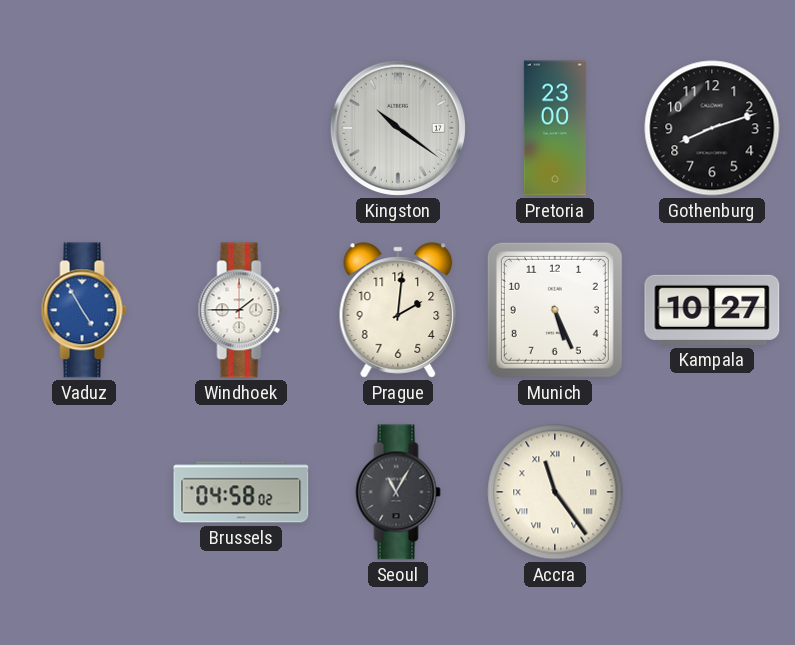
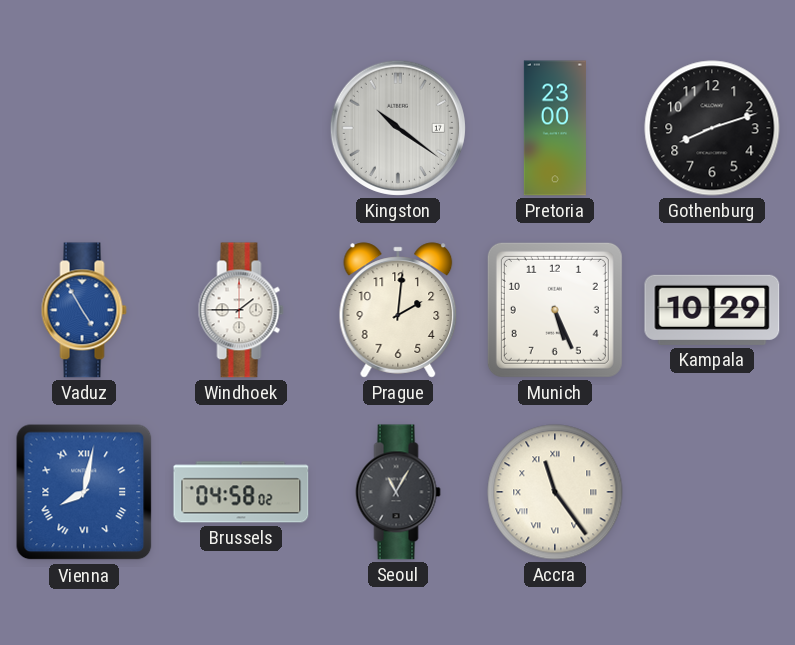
Kampala: 10:27 -> 10:29
Vienna: none -> 8:02
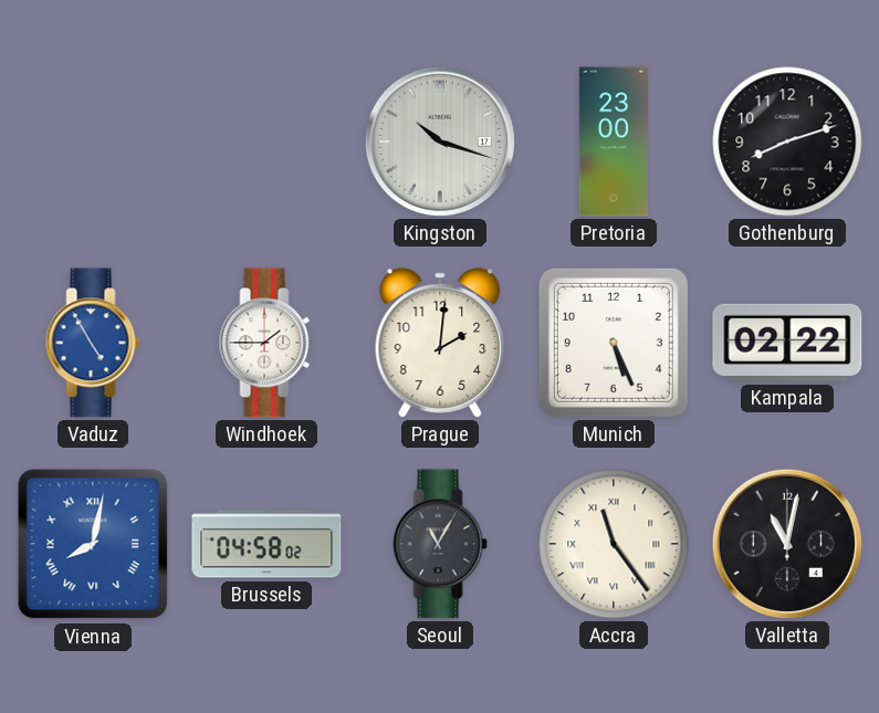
Kingston: 10:21 -> 10:18
Kampala: 10:29 -> 02:22
Valletta: none -> 11:02
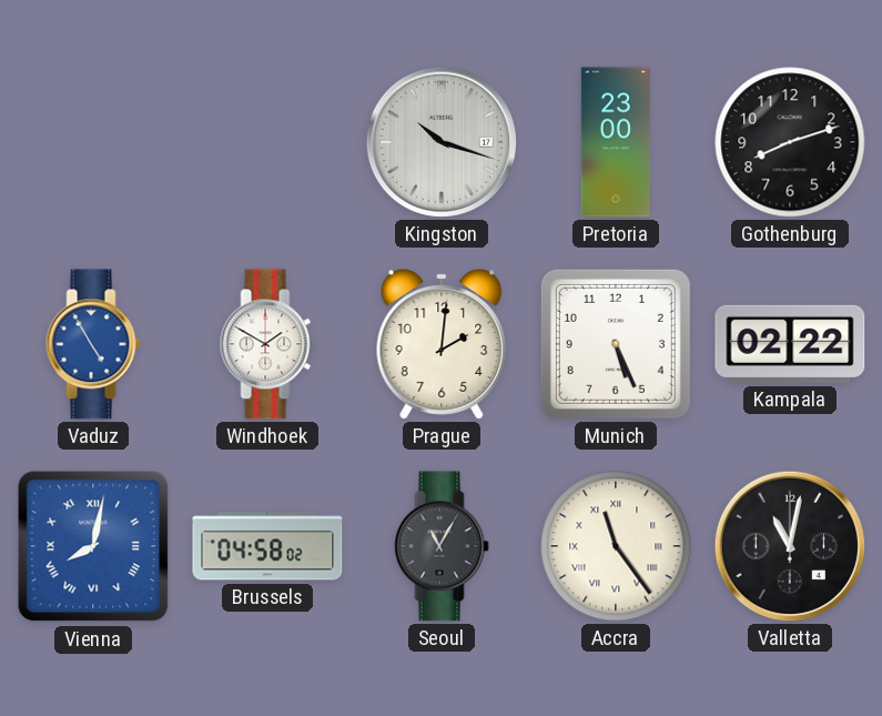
Windhoek: 1:45 -> 1:50
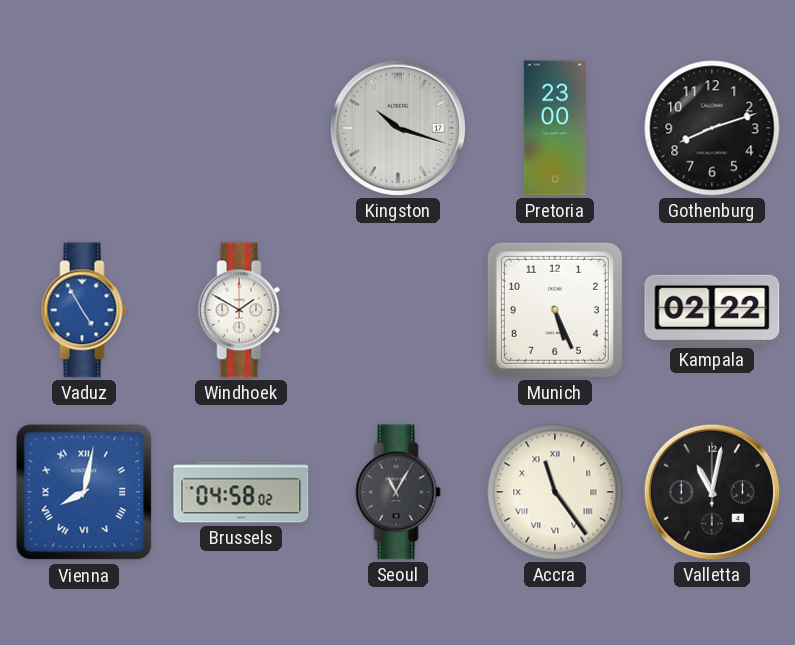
Prague: 2:01 -> none
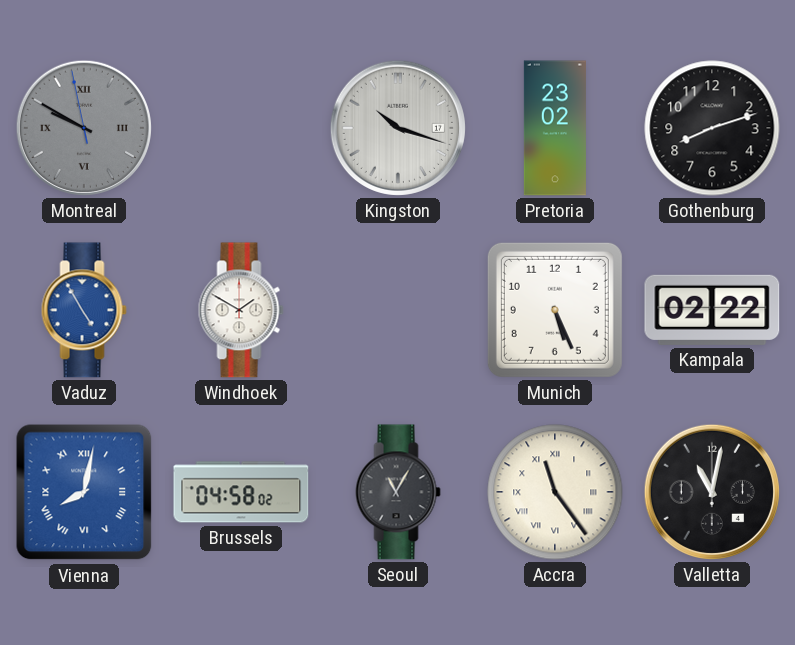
Montreal: none -> 9:49
Pretoria: 23:00 -> 23:02
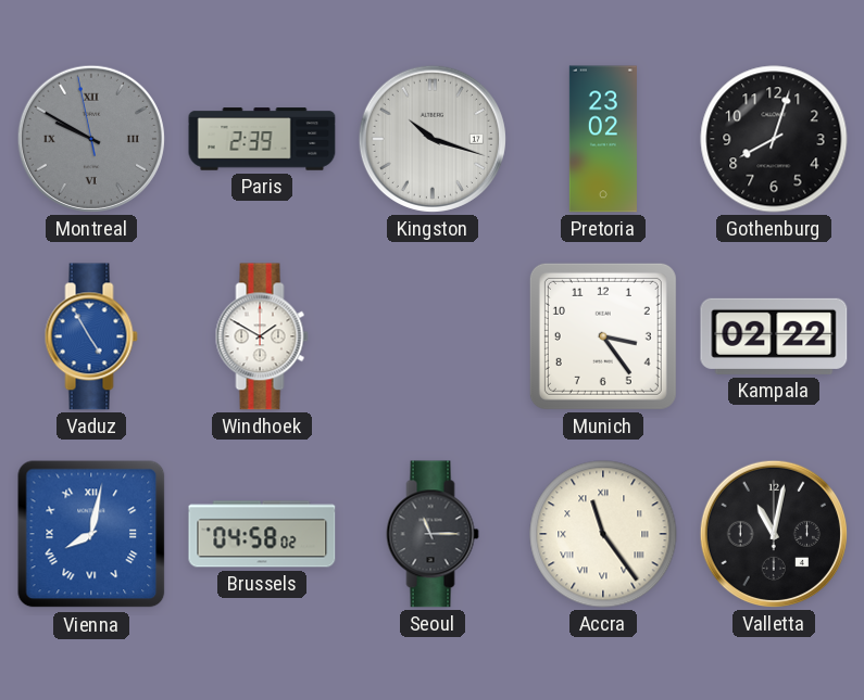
Paris: none -> 2:39
Gothenburg: 8:12 -> 8:03
Munich: 5:26 -> 3:24
Seoul: 11:05 -> 11:15
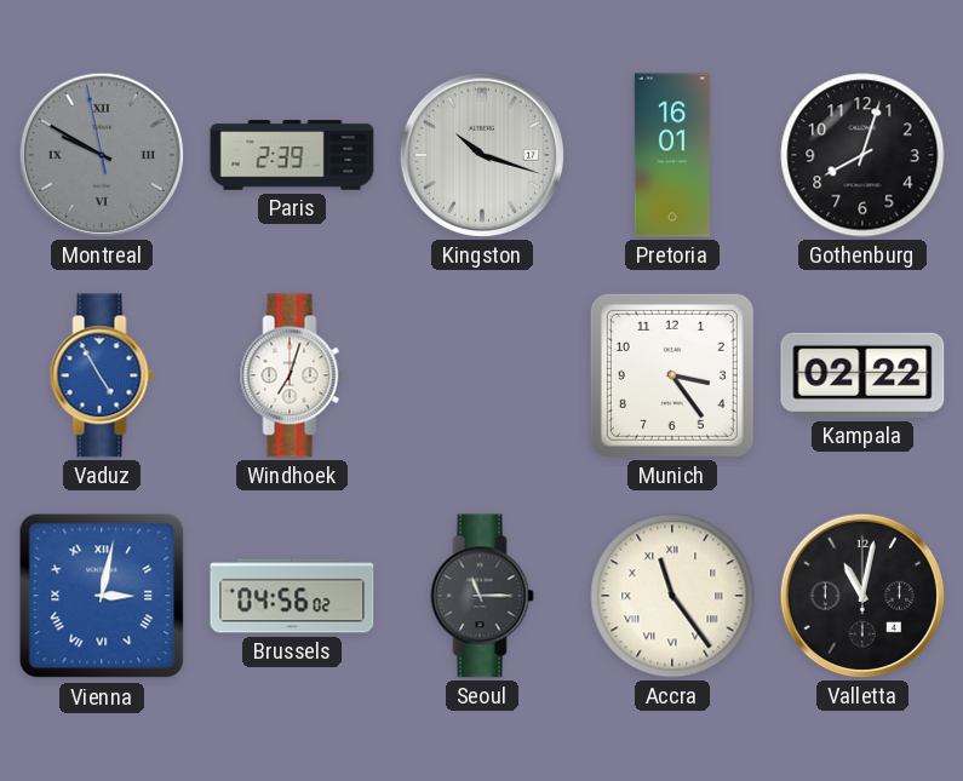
Pretoria: 23:02 -> 16:01
Windhoek: 1:50 -> 7:03
Vienna: 8:02 -> 3:02
Brussels: 04:58 -> 04:56
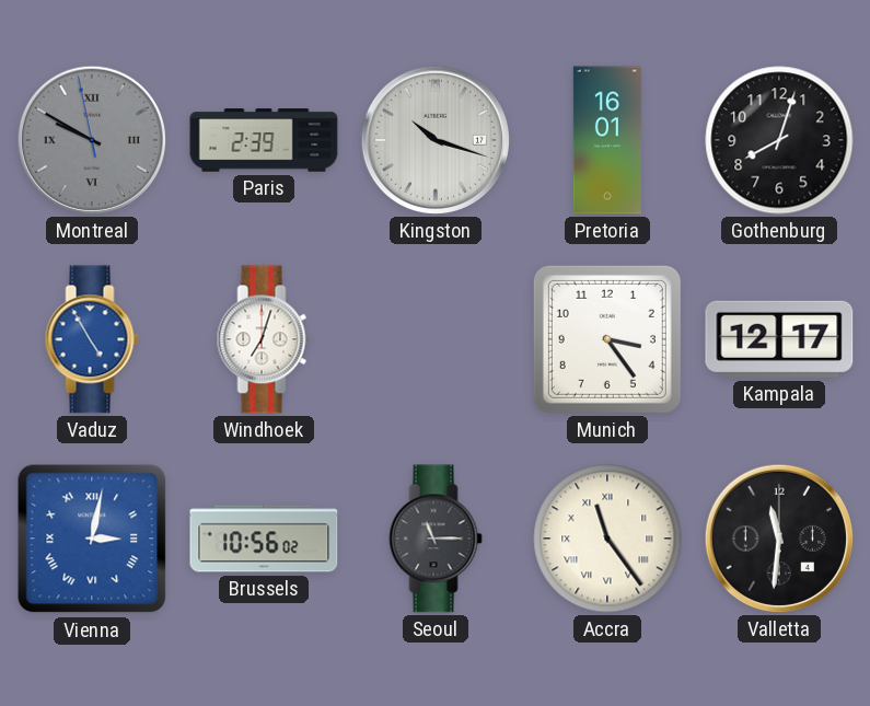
Kampala: 02:22 -> 12:17
Brussels: 04:56 -> 10:56
Valletta: 11:02 -> 11:31
